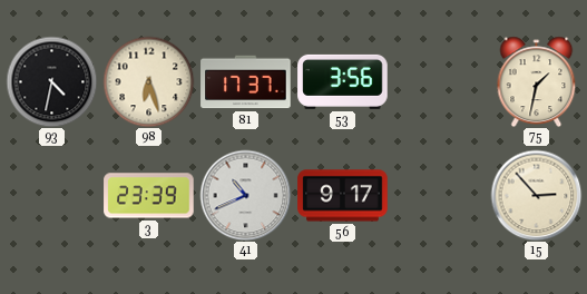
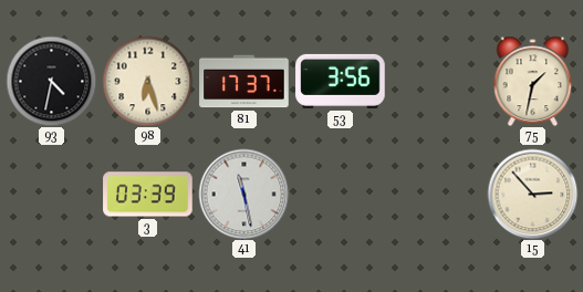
3: 23:39 -> 03:39
41: 10:41 -> 11:28
56: 9:17 -> none
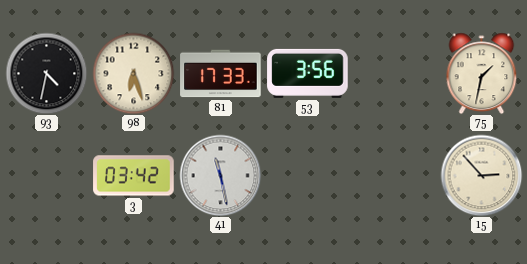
81: 17:37 -> 17:33
3: 03:39 -> 03:42
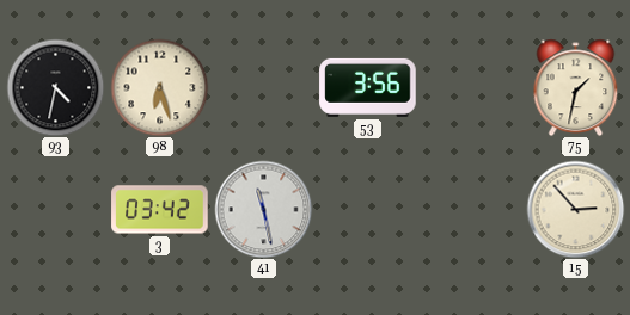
81: 17:33 -> none
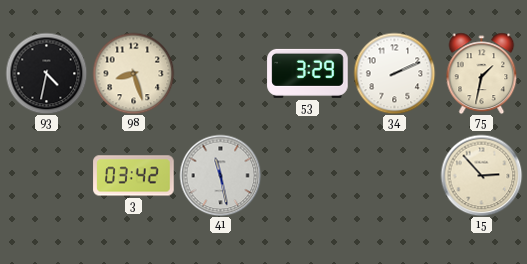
98: 6:27 -> 8:27
53: 3:56 -> 3:29
34: none -> 2:11
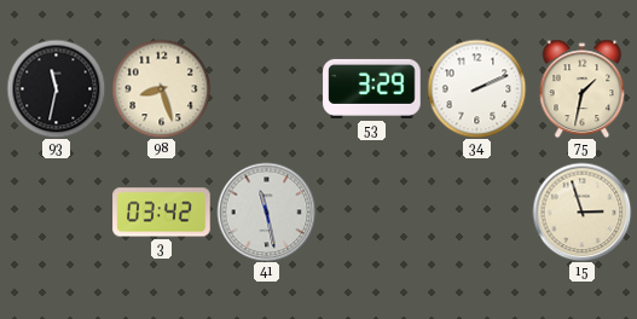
93: 4:32 -> 11:32
15: 2:53 -> 2:57
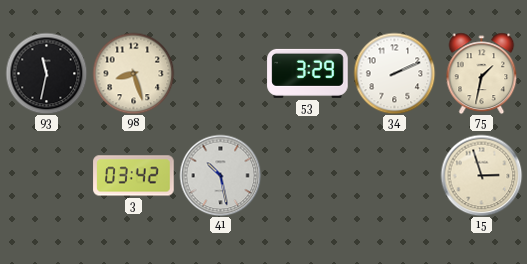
41: 11:28 -> 10:28
